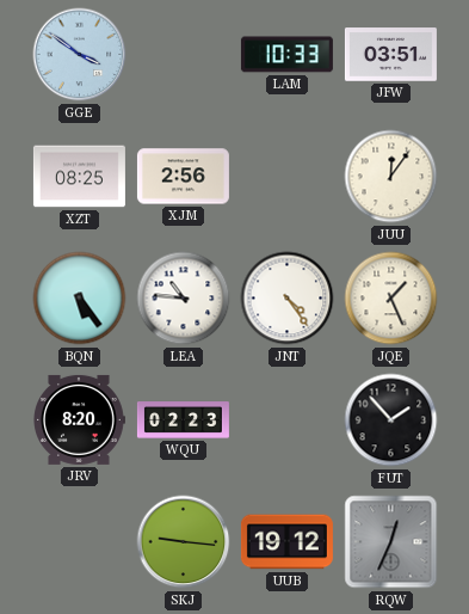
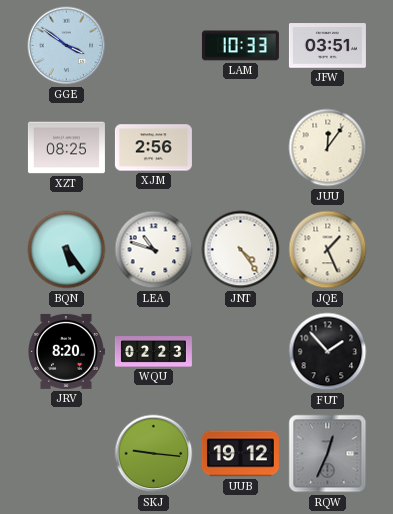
LEA: 10:46 -> 10:48
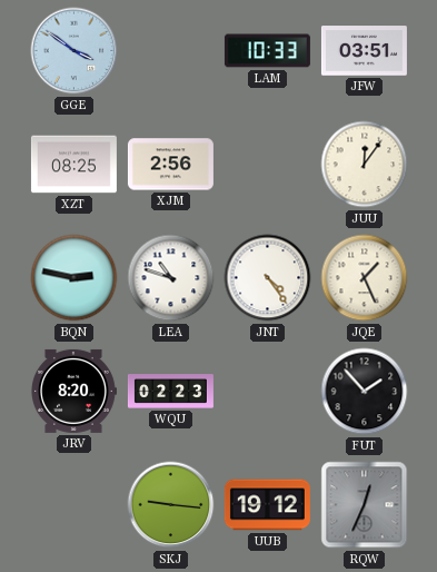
BQN: 5:24 -> 2:47
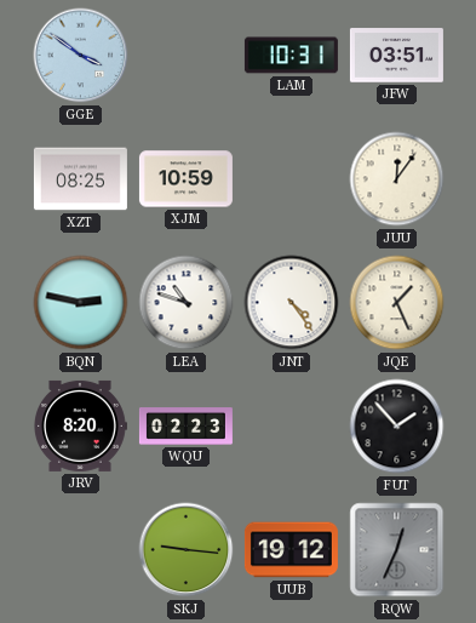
LAM: 10:33 -> 10:31
XJM: 2:56 -> 10:59
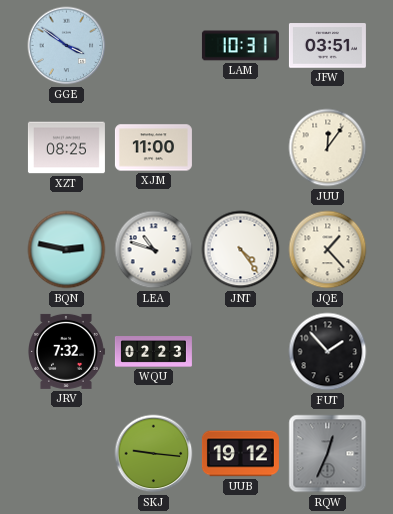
XJM: 10:59 -> 11:00
JQE: 1:26 -> 1:23
JRV: 8:20 -> 7:32
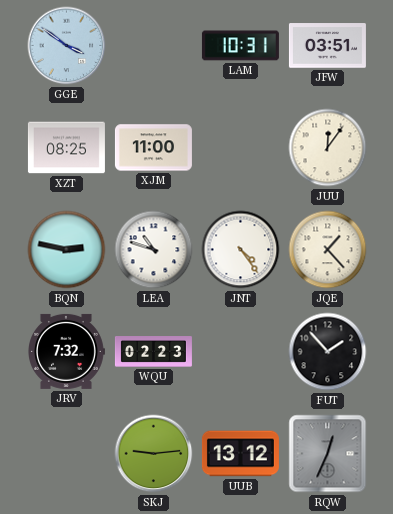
SKJ: 9:16 -> 9:14
UUB: 19:12 -> 13:12
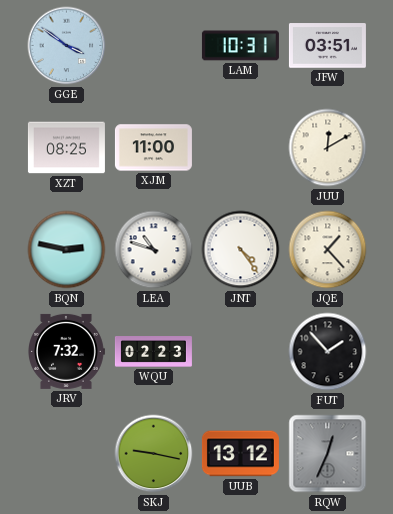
JUU: 12:06 -> 12:10
SKJ: 9:14 -> 9:17
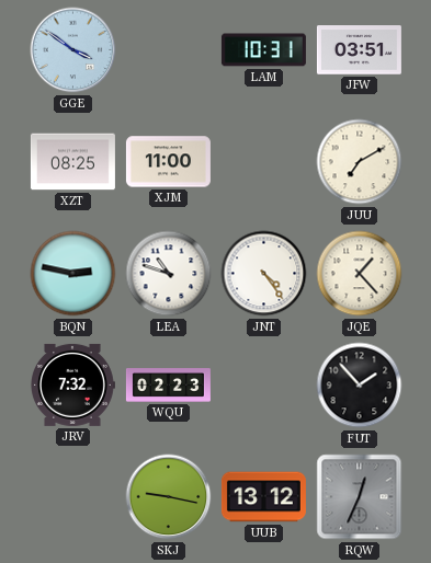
JUU: 12:10 -> 7:10
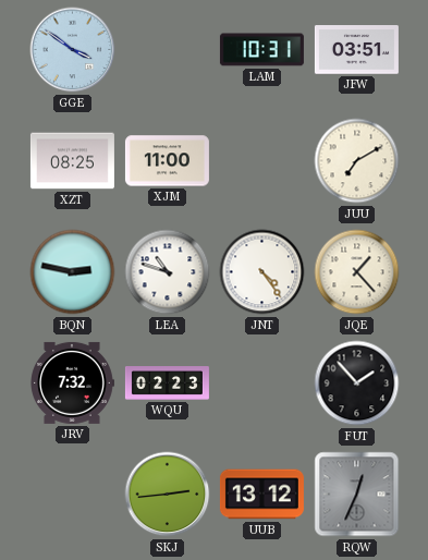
SKJ: 9:17 -> 2:44
